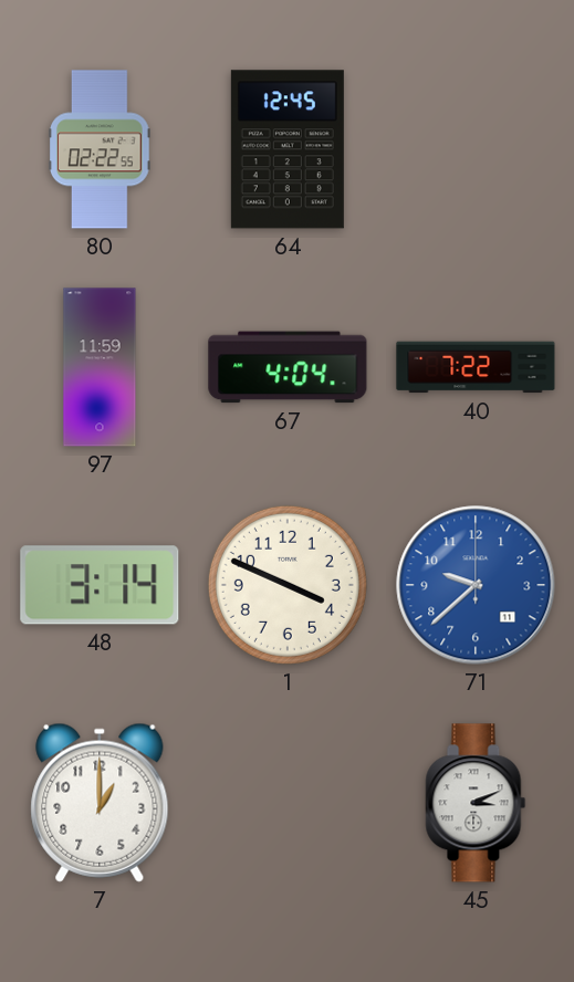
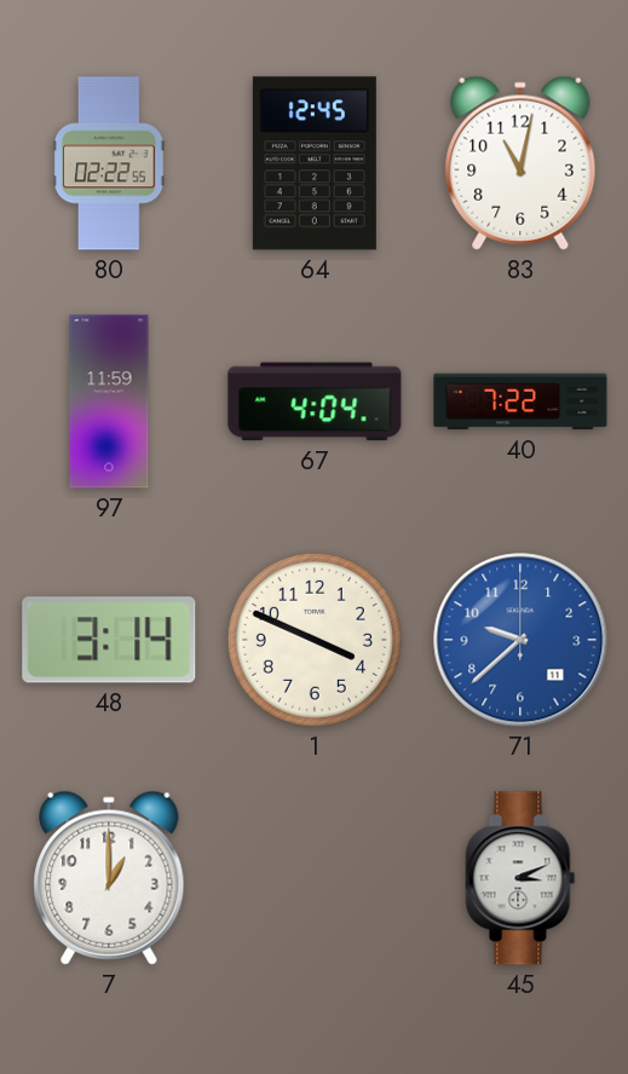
83: none -> 11:02
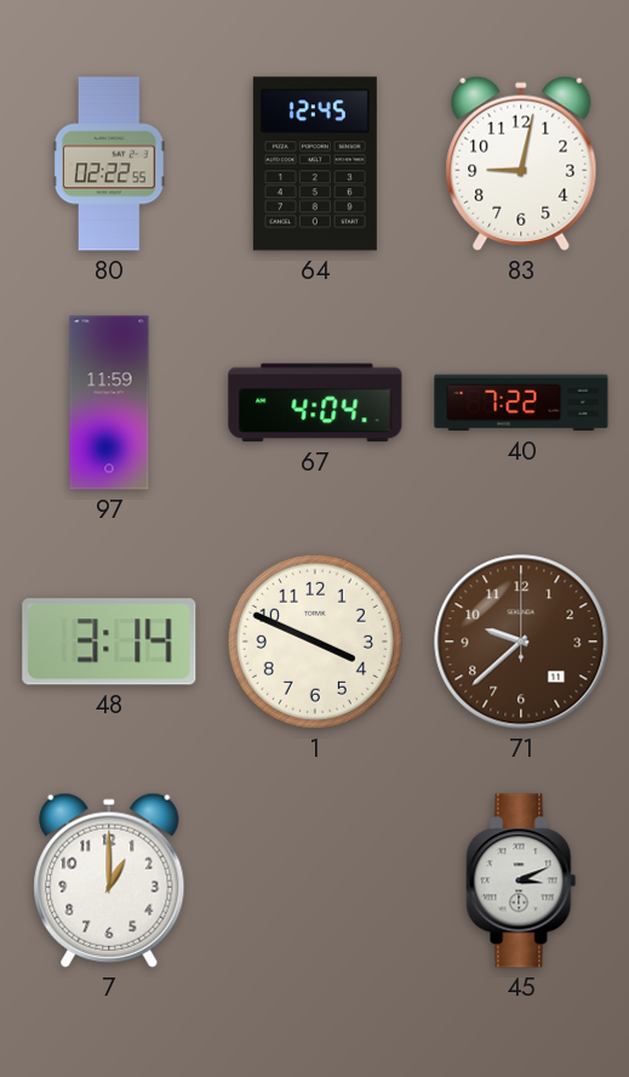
83: 11:02 -> 9:02
71 dial: blue -> brown
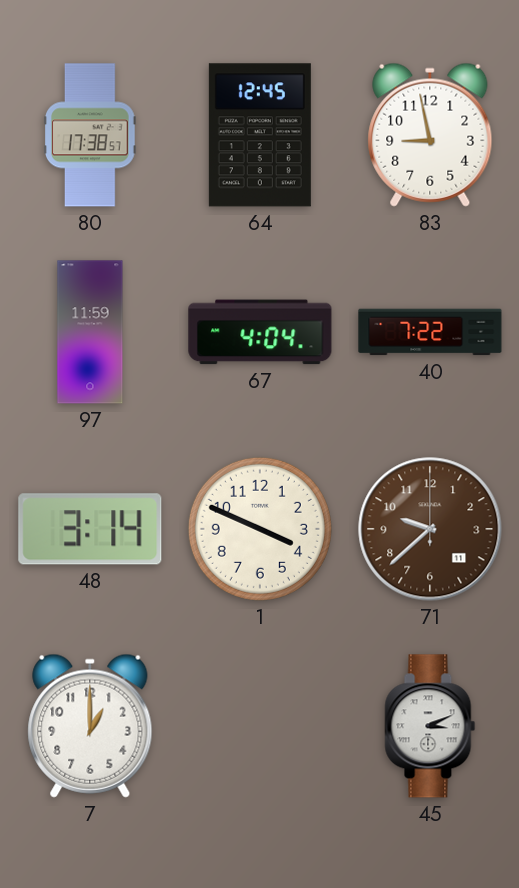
80: 02:22 -> 17:38
83: 9:02 -> 8:58
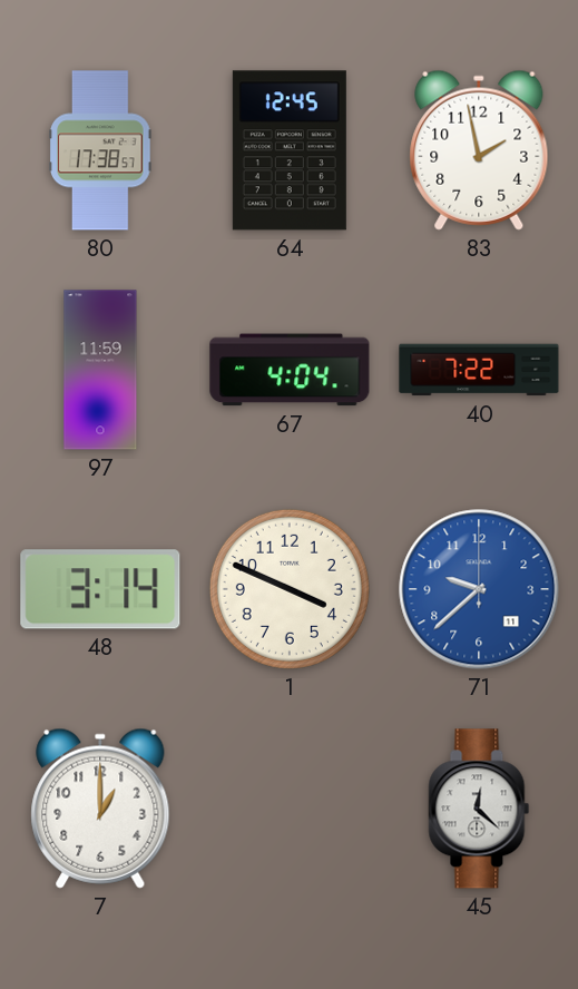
83: 8:58 -> 1:58
71 dial: brown -> blue
45: 3:11 -> 12:22
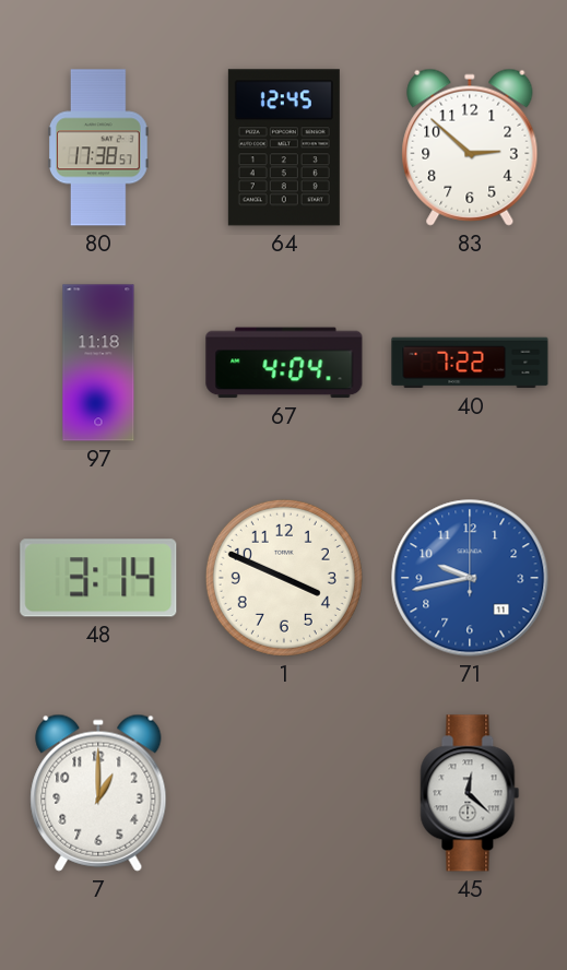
83: 1:58 -> 2:52
97: 11:59 -> 11:18
71: 9:38 -> 9:43
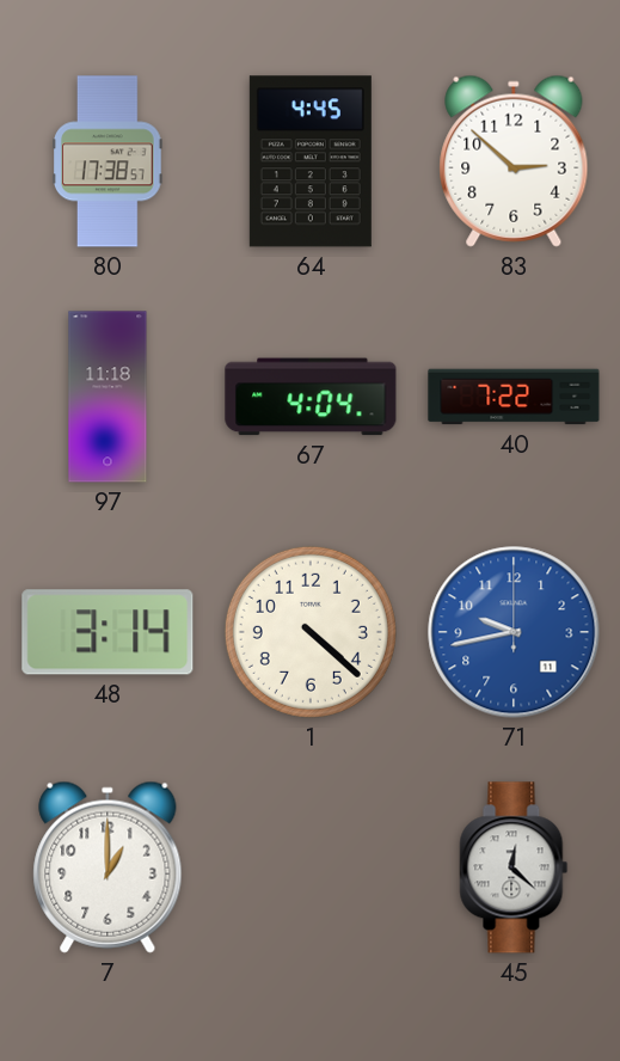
64: 12:45 -> 4:45
1: 3:49 -> 4:22
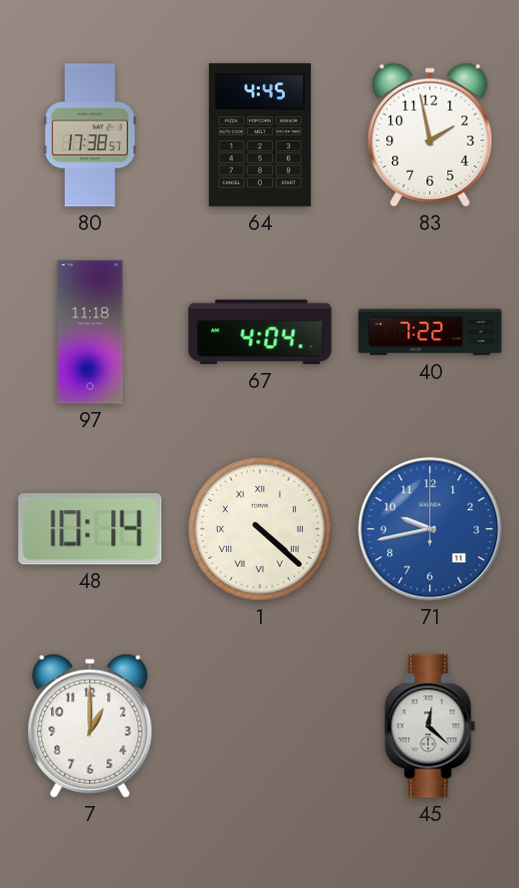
83: 2:52 -> 1:58
48: 3:14 -> 10:14
1 numerals: Arabic -> Roman
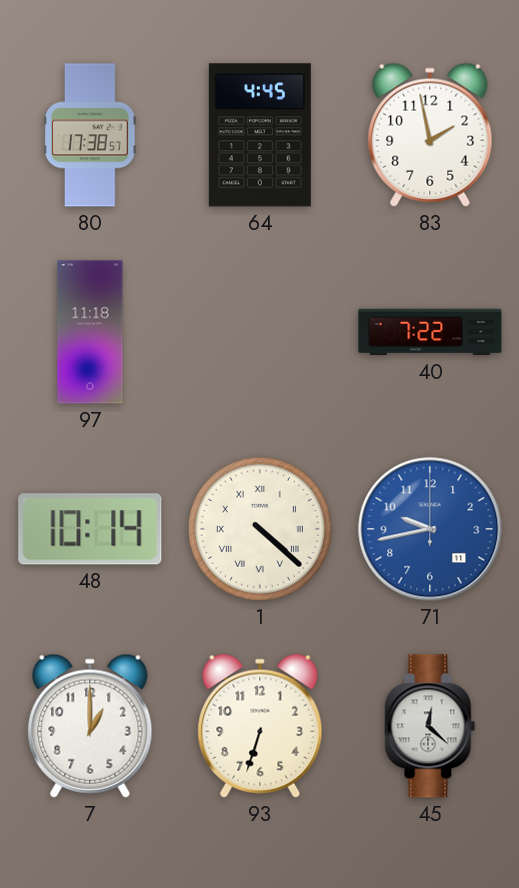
67: 4:04 -> none
93: none -> 6:33
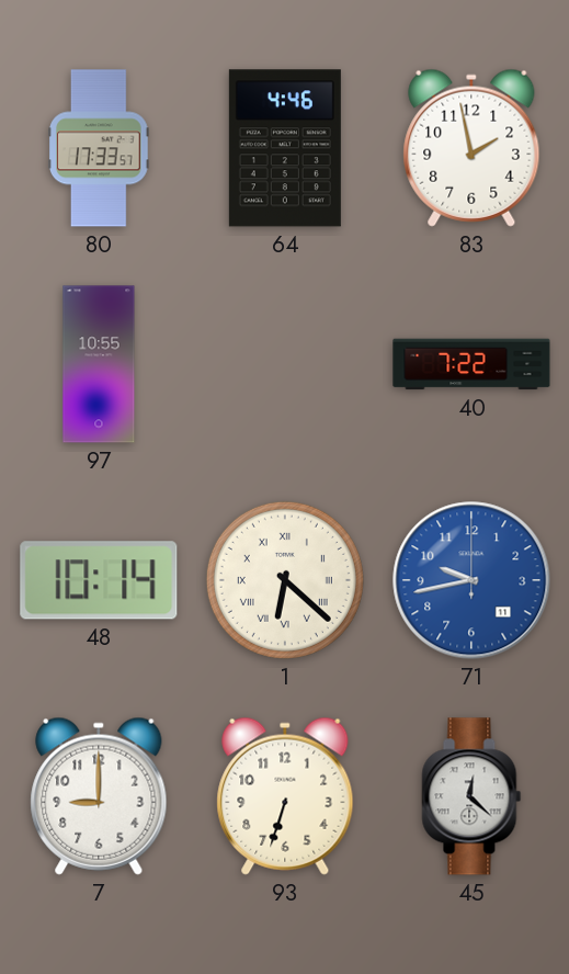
80: 17:38 -> 17:33
64: 4:45 -> 4:46
97: 11:18 -> 10:55
1: 4:22 -> 6:22
7: 1:00 -> 9:00
